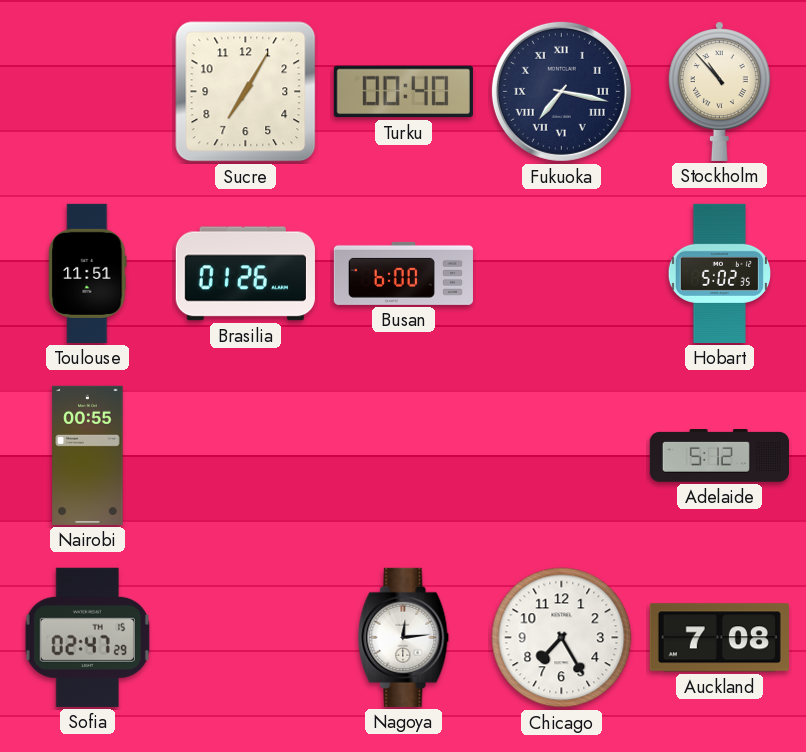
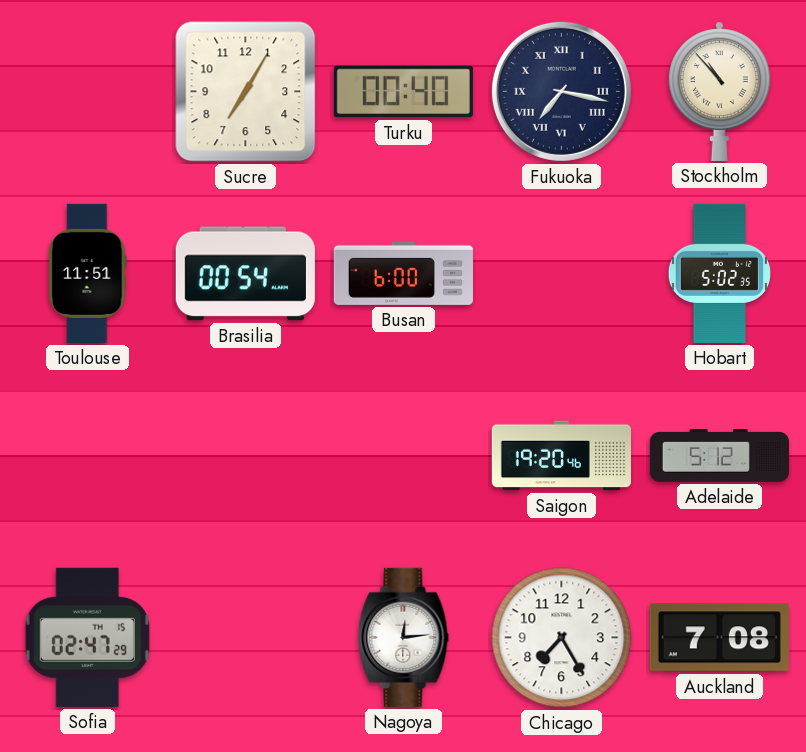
Brasilia: 01:26 -> 00:54
Nairobi: 00:55 -> none
Saigon: none -> 19:20
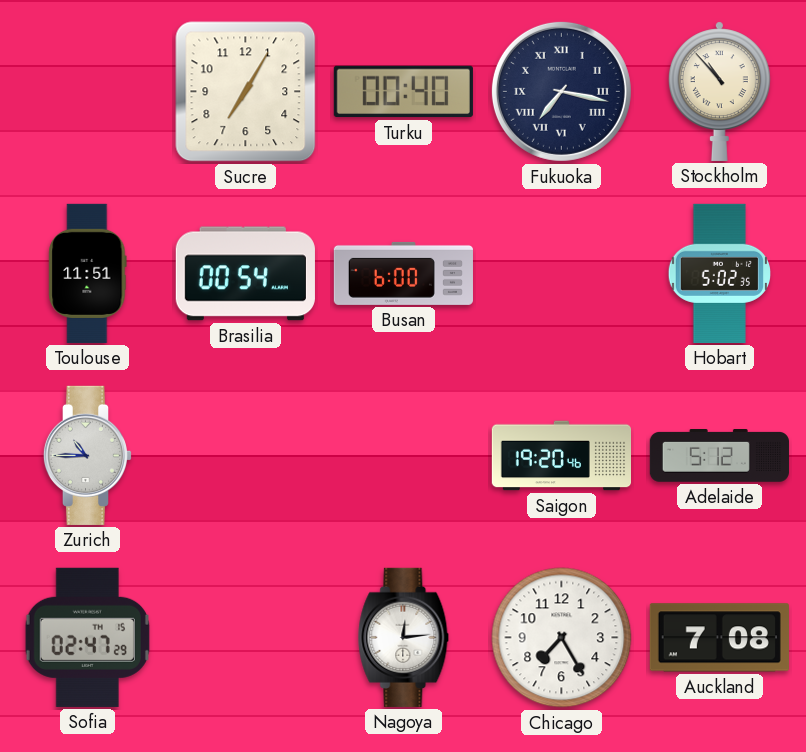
Zurich: none -> 10:45
